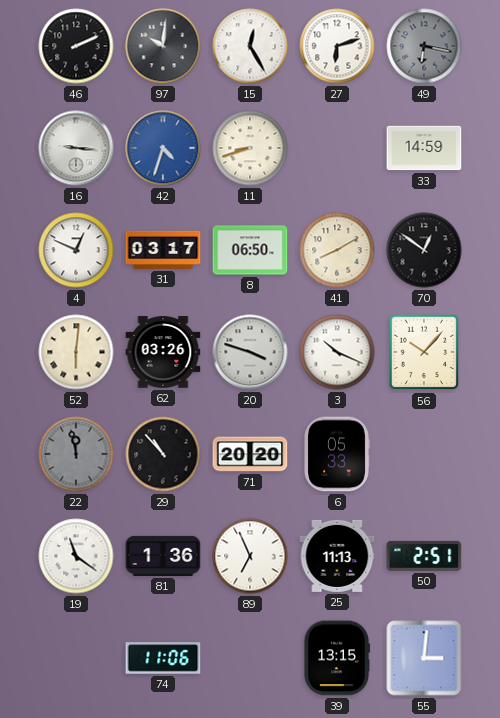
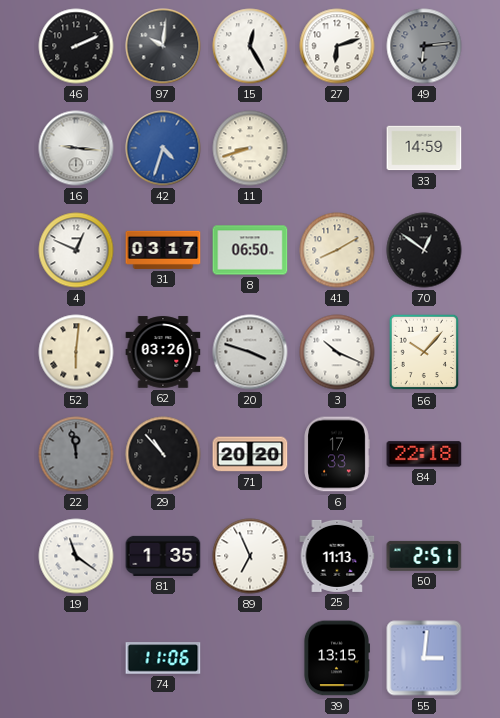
49: 6:17 -> 6:14
6: 05:33 -> 17:33
84: none -> 22:18
81: 1:36 -> 1:35
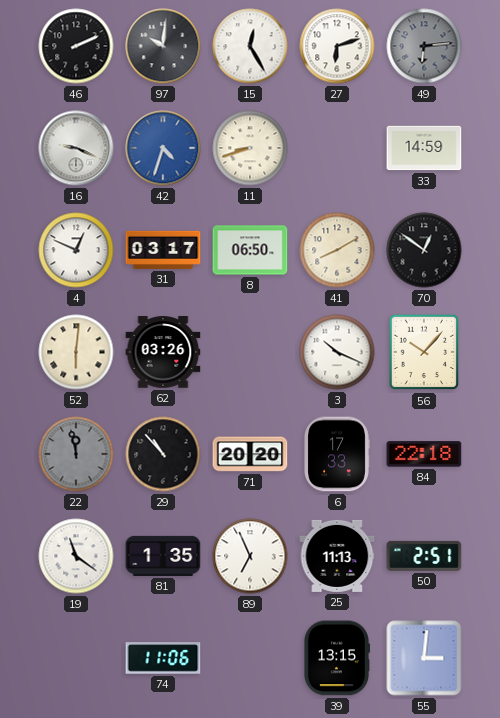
16: 9:16 -> 9:19
20: 3:48 -> none
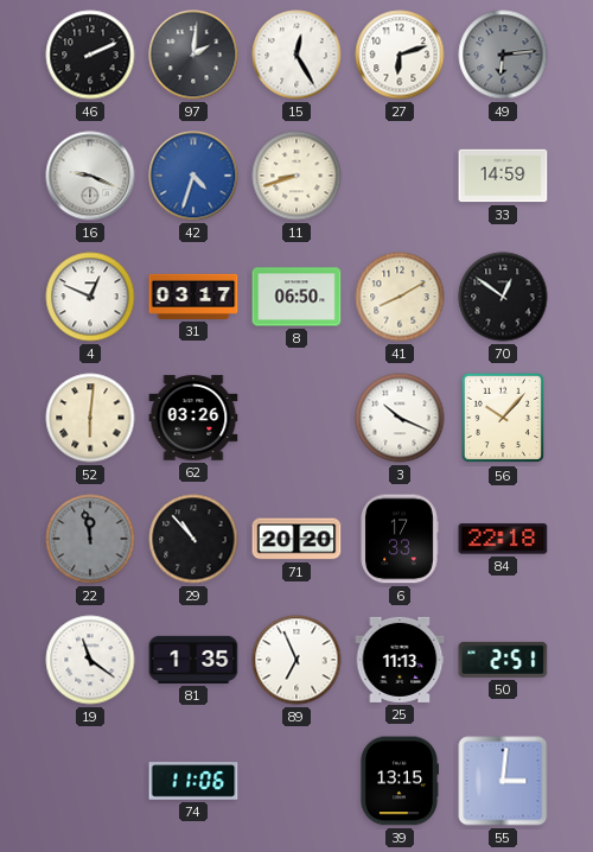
97: 10:01 -> 2:01
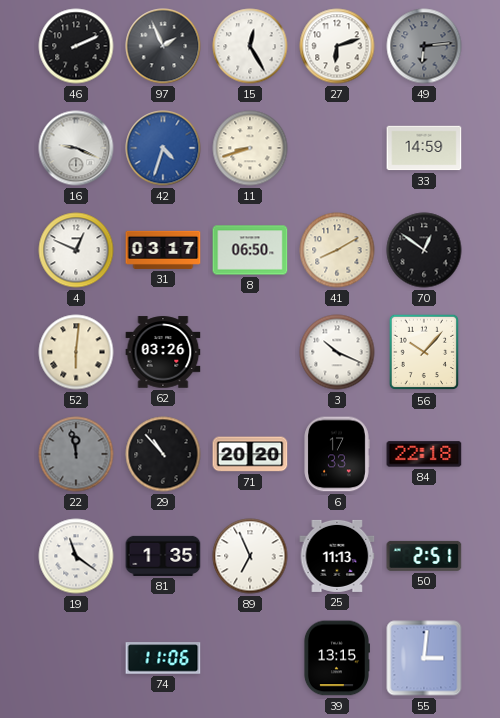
97: 2:01 -> 1:56
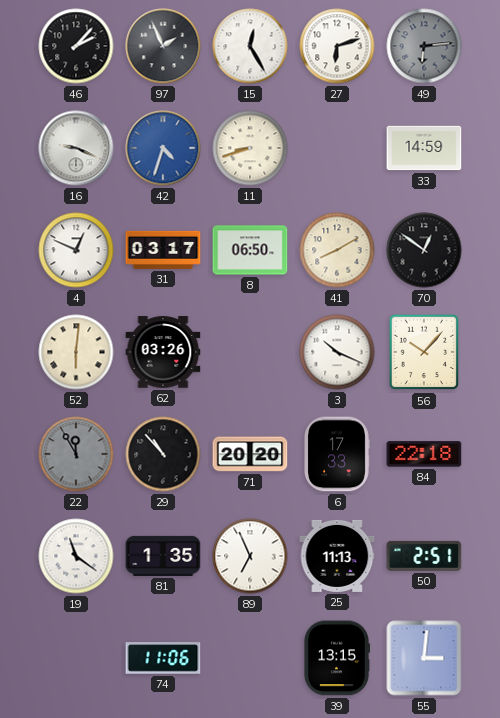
46: 2:11 -> 2:07
22: 11:58 -> 11:55
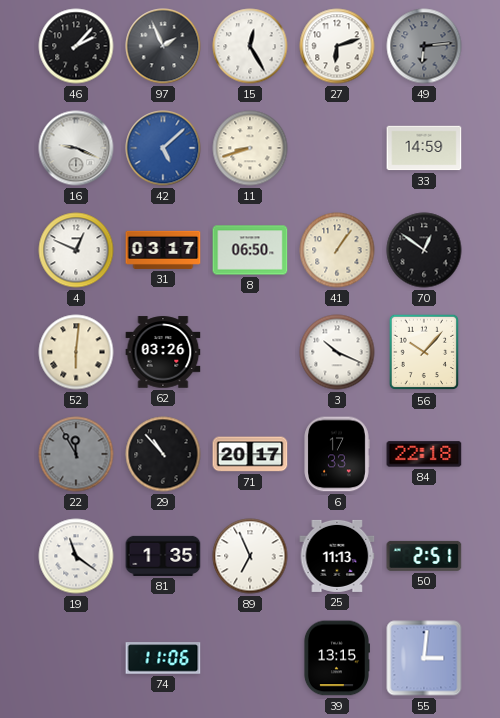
42: 4:33 -> 5:08
41: 8:10 -> 1:06
71: 20:20 -> 20:17
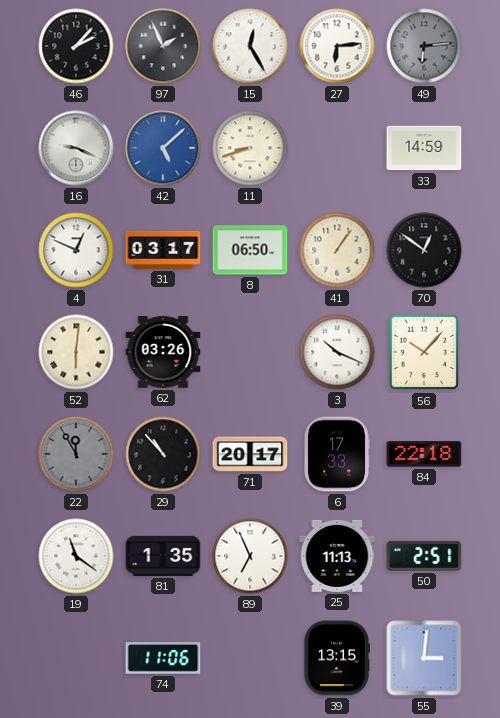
27: 6:12 -> 6:14
